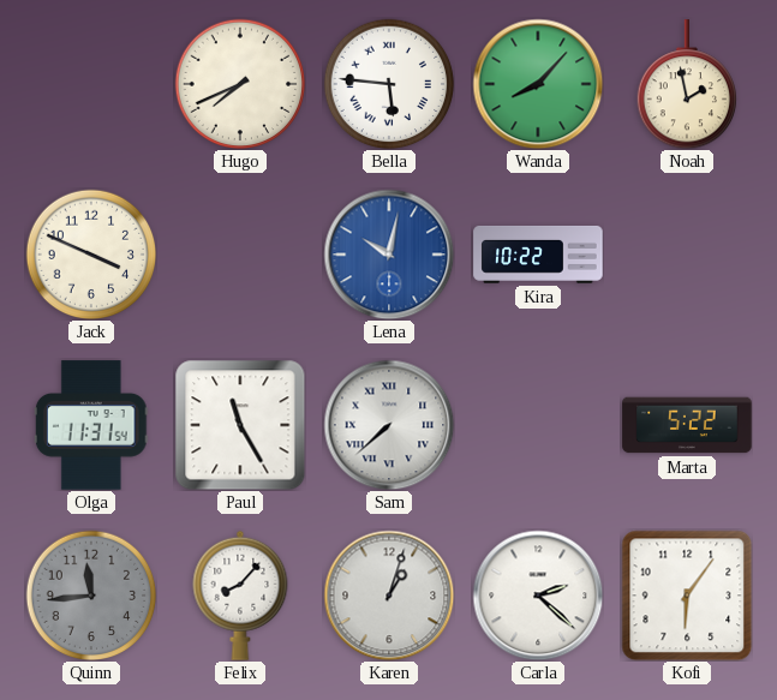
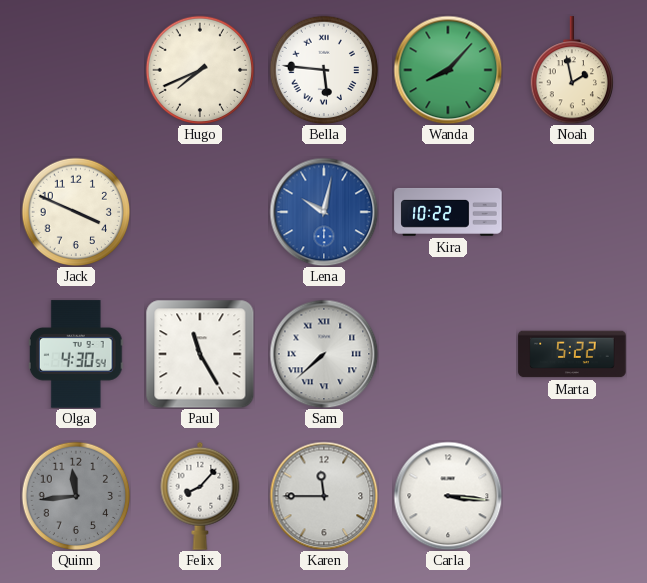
Olga: 11:31 -> 4:30
Karen: 1:03 -> 11:45
Carla: 2:22 -> 3:16
Kofi: 6:06 -> none
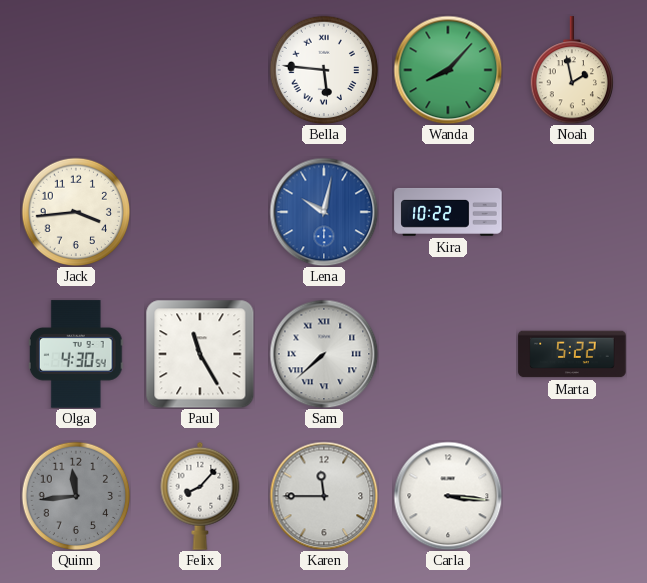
Hugo: 7:41 -> none
Jack: 3:49 -> 3:44
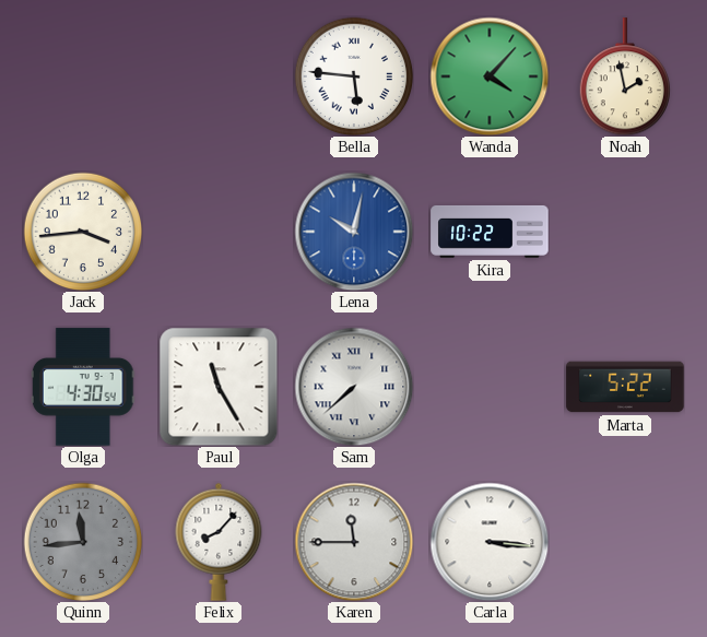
Wanda: 8:07 -> 4:07
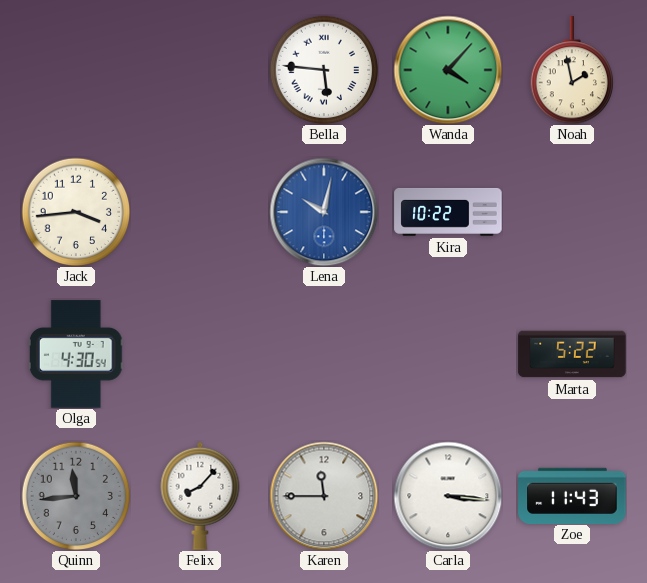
Paul: 11:25 -> none
Sam: 7:38 -> none
Zoe: none -> 11:43
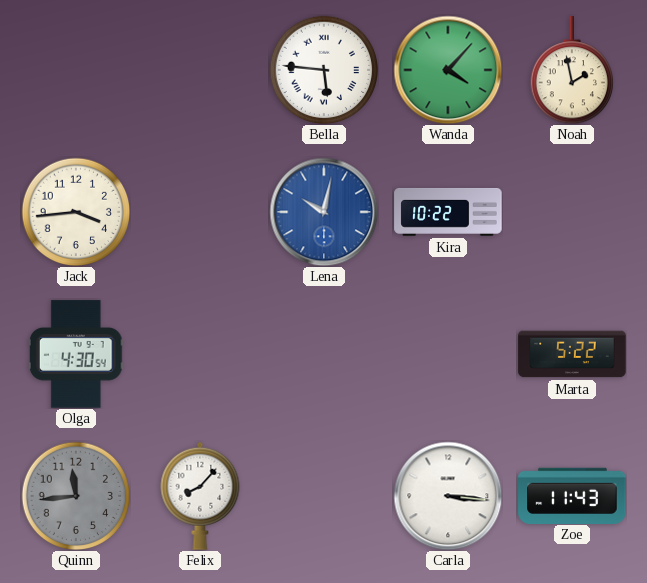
Karen: 11:45 -> none
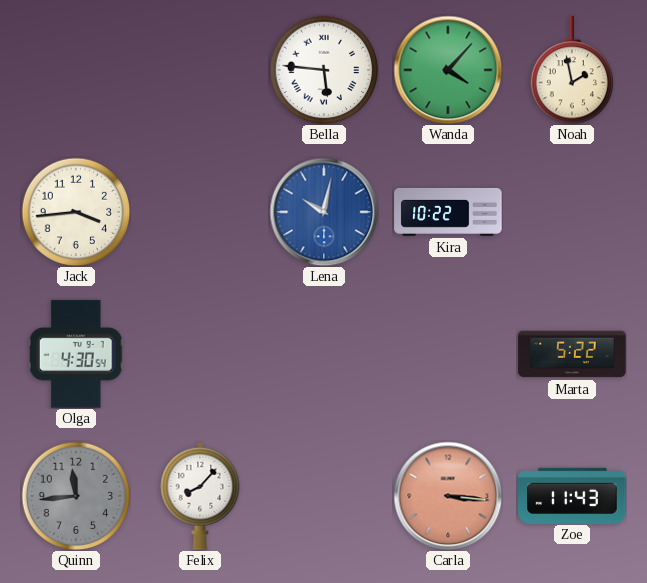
Carla dial: white -> salmon
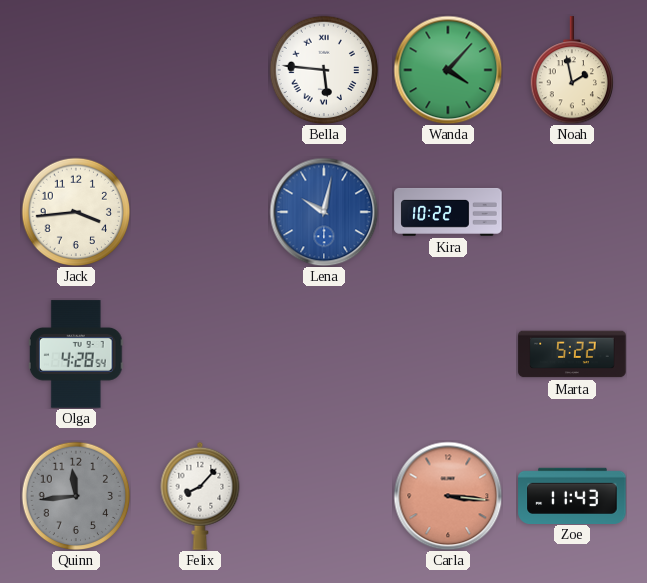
Olga: 4:30 -> 4:28
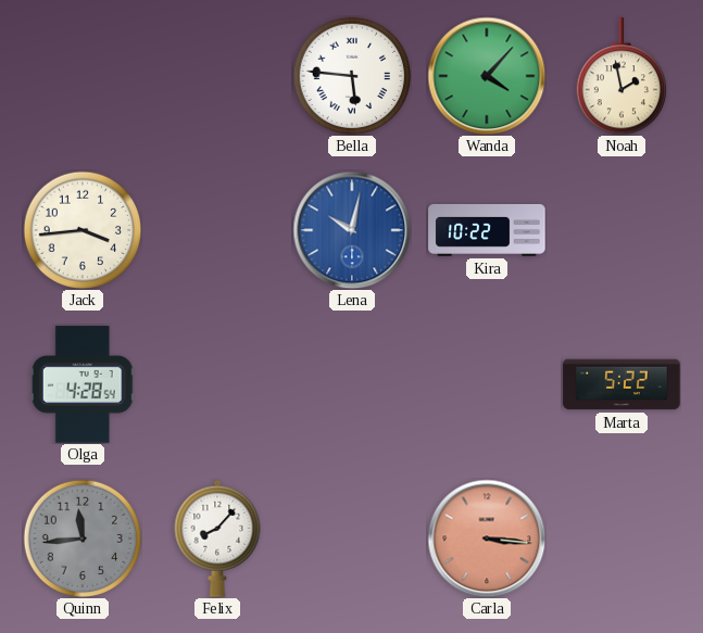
Zoe: 11:43 -> none
